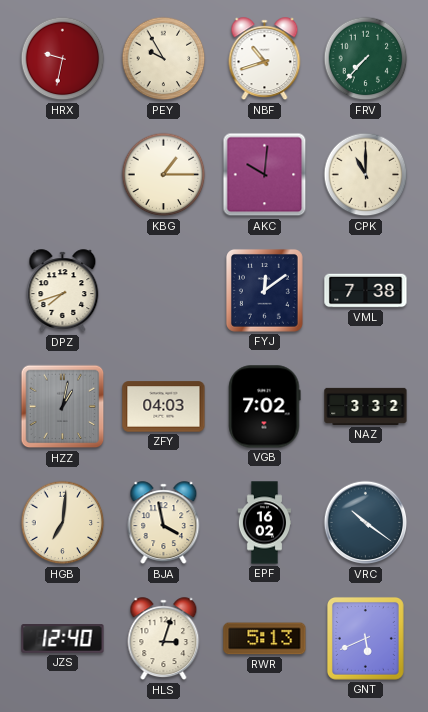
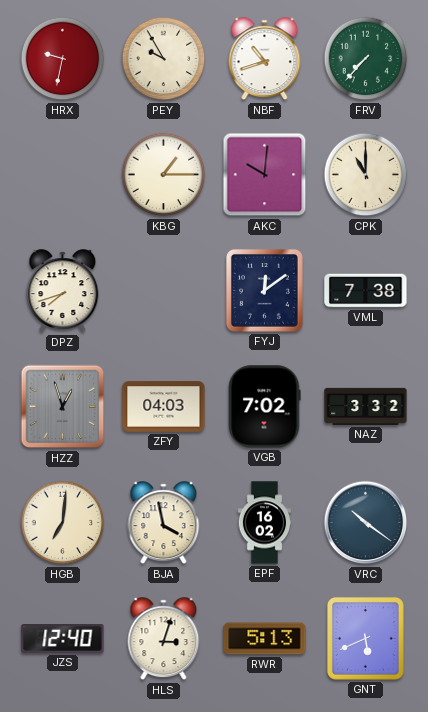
HZZ: 1:02 -> 12:57
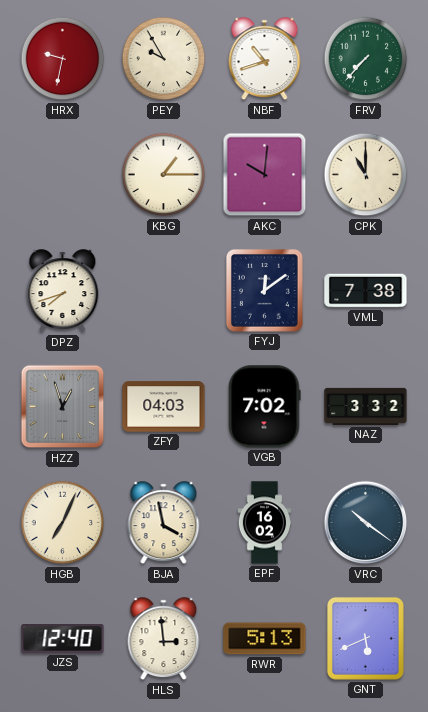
HGB: 7:01 -> 7:04
HLS: 3:03 -> 2:59
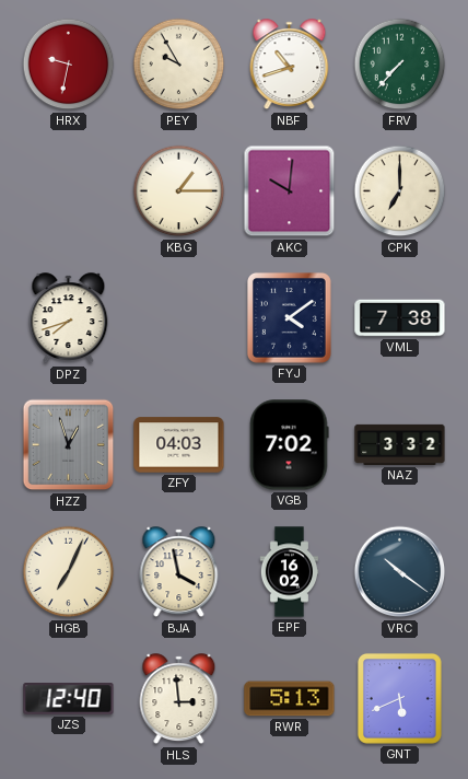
CPK: 11:00 -> 7:00
FYJ: 12:09 -> 4:09
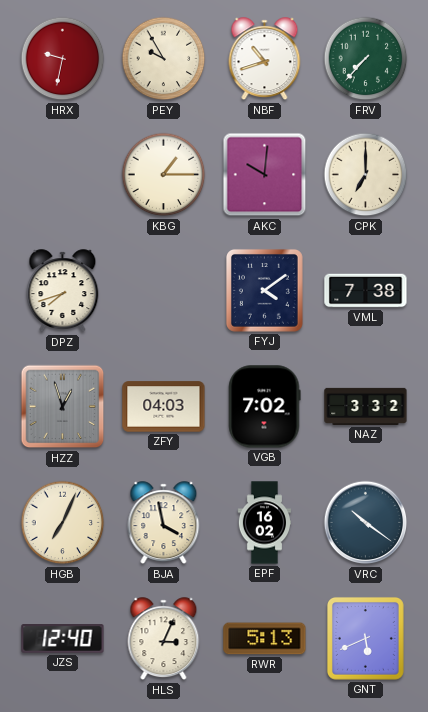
HLS: 2:59 -> 3:04
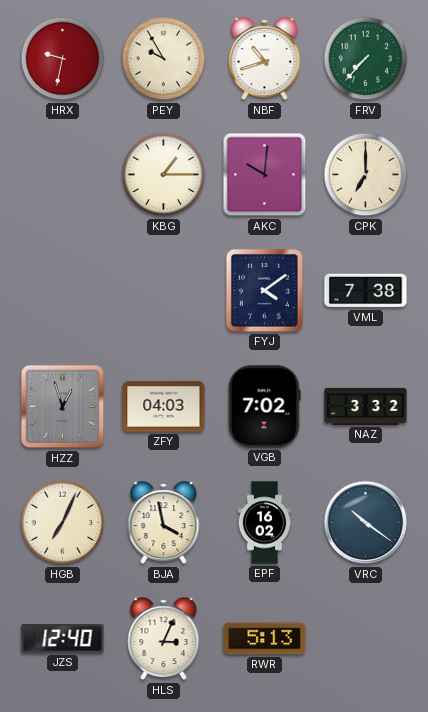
DPZ: 7:42 -> none
GNT: 5:41 -> none
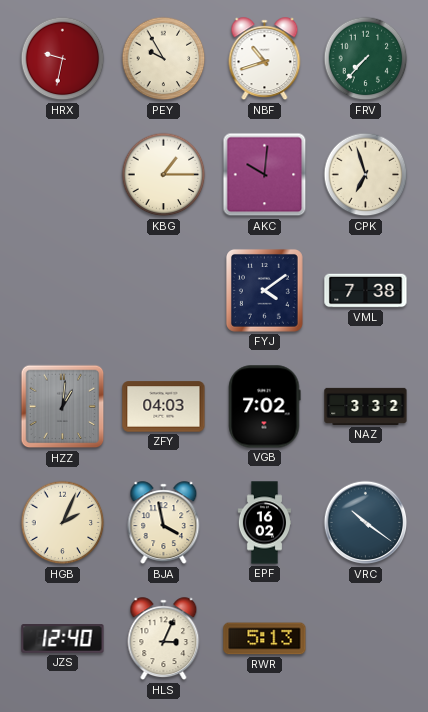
CPK: 7:00 -> 6:57
HZZ: 12:57 -> 1:01
HGB: 7:04 -> 2:04
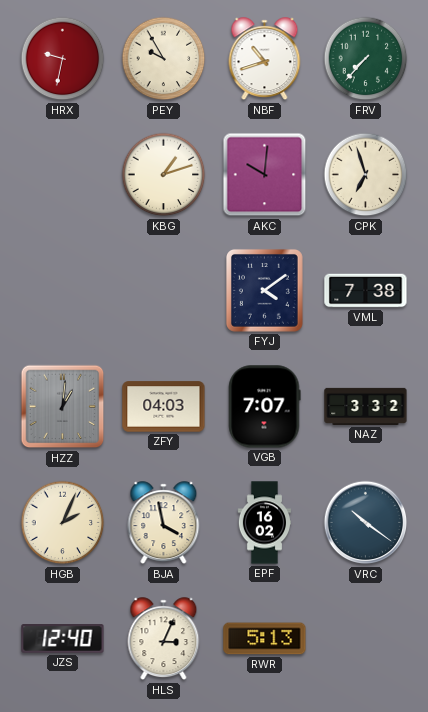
KBG: 1:15 -> 1:12
VGB: 7:02 -> 7:07
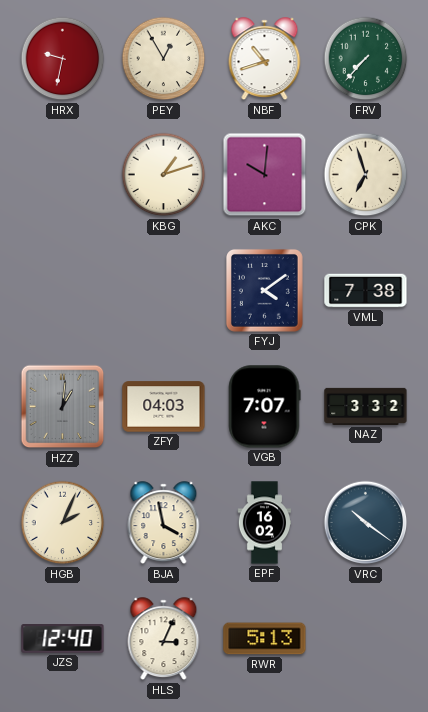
PEY: 9:55 -> 12:55
